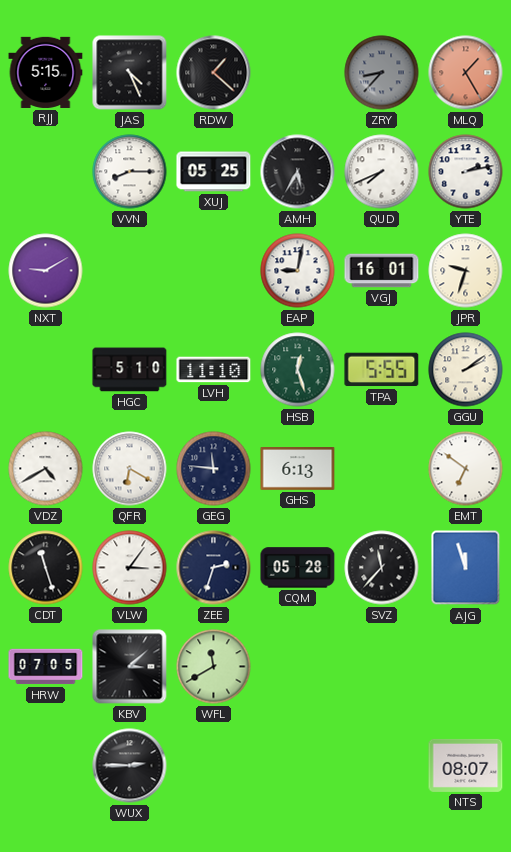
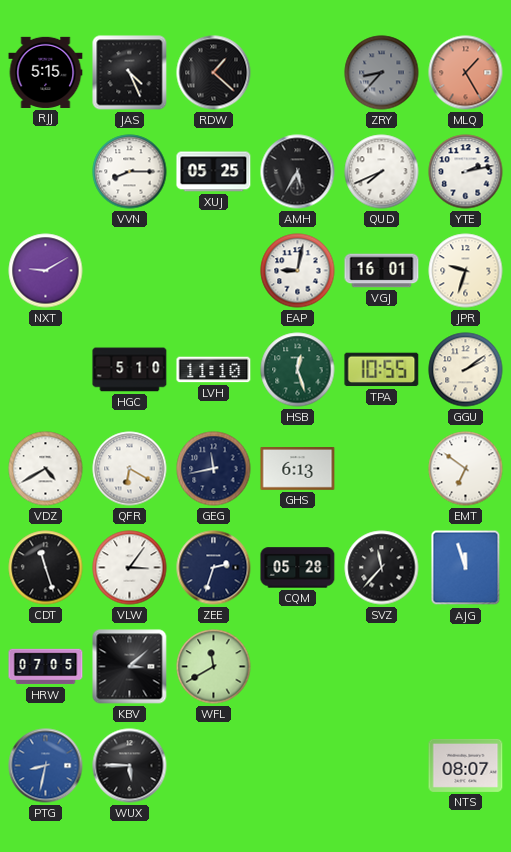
TPA: 5:55 -> 10:55
GEG: 11:46 -> 11:43
PTG: none -> 8:32
WUX: 2:45 -> 5:45
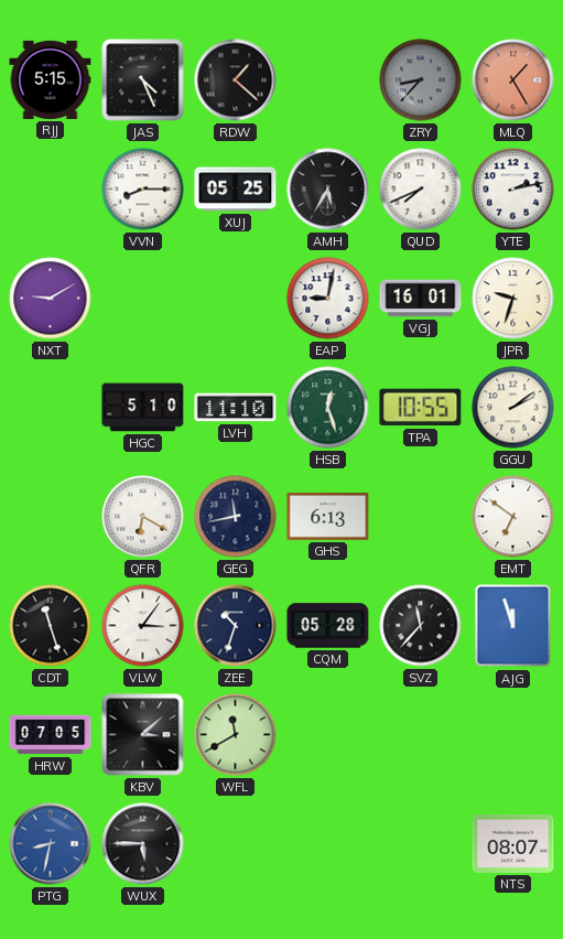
VDZ: 4:40 -> none
ZEE: 2:33 -> 10:33
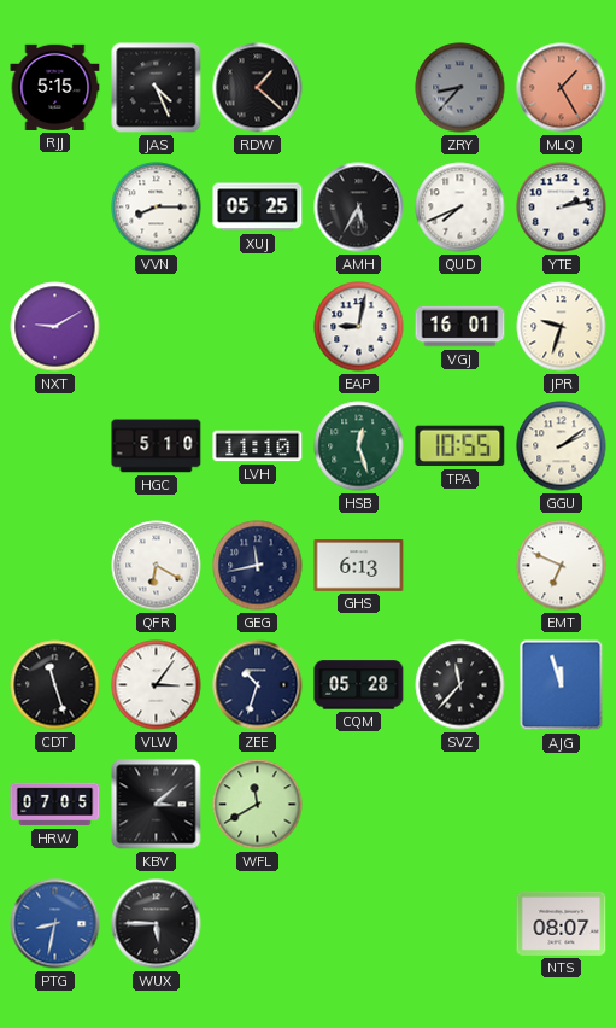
EMT: 6:51 -> 6:49
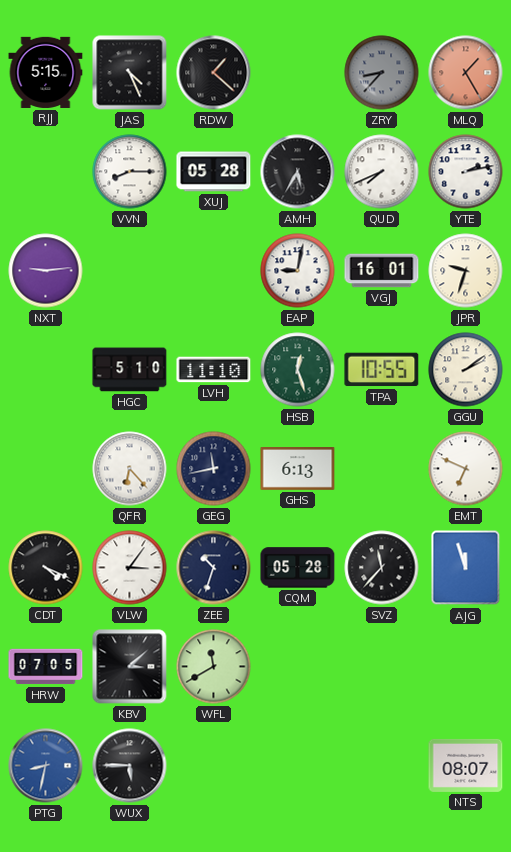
XUJ: 05:25 -> 05:28
NXT: 9:10 -> 9:14
QFR: 6:20 -> 6:23
CDT: 11:27 -> 4:19
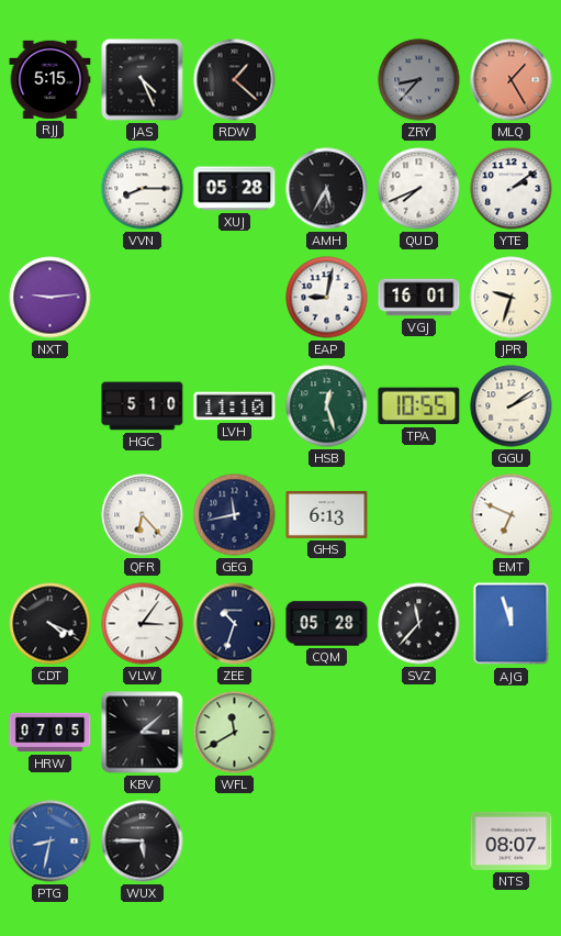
YTE: 2:13 -> 2:09
